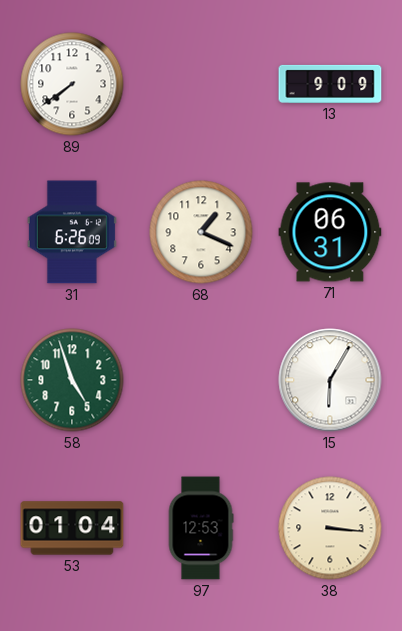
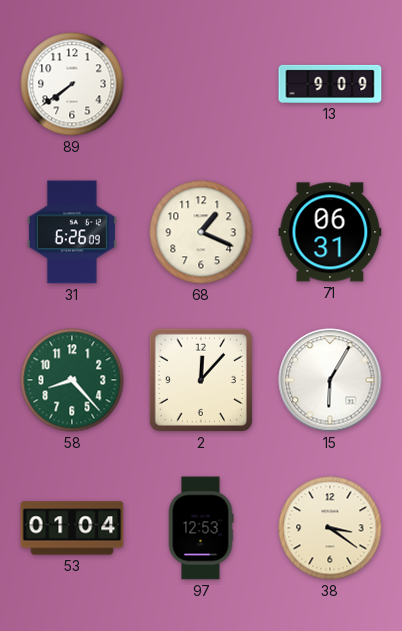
58: 4:57 -> 8:23
2: none -> 12:07
38: 3:16 -> 3:21
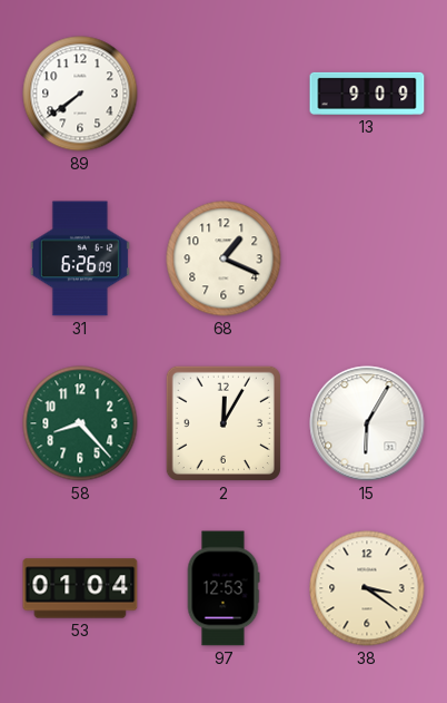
71: 06:31 -> none
2: 12:07 -> 12:05
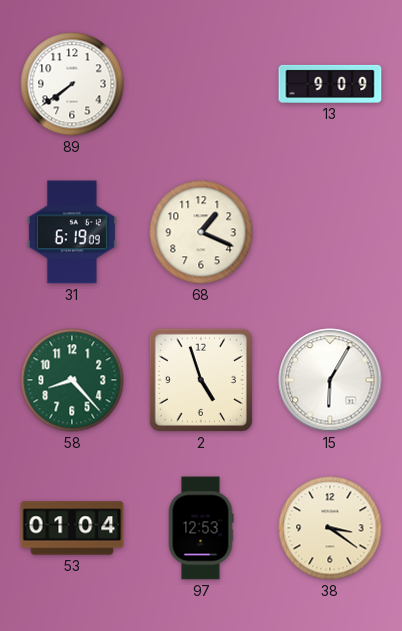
31: 6:26 -> 6:19
2: 12:05 -> 4:57
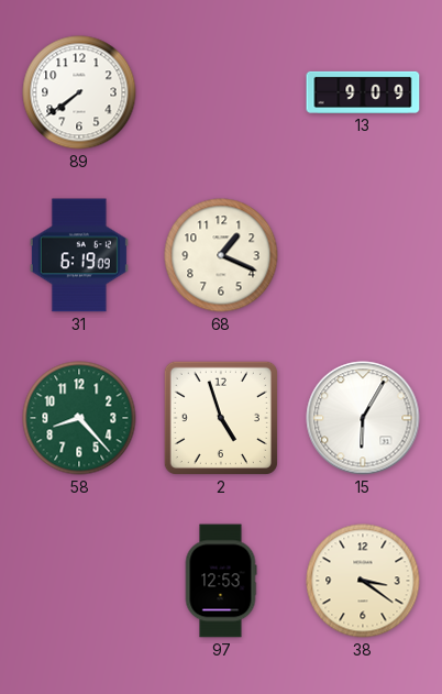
53: 01:04 -> none
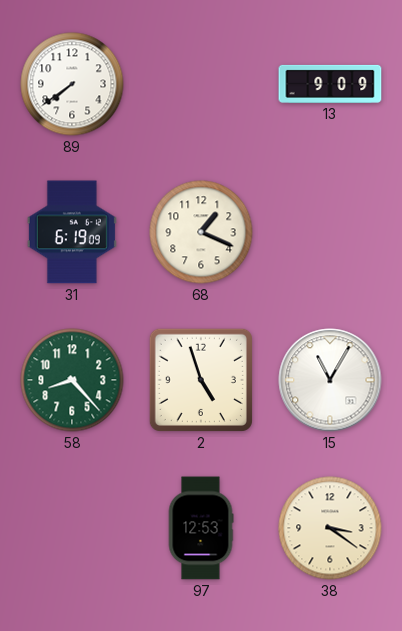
15: 6:05 -> 11:05
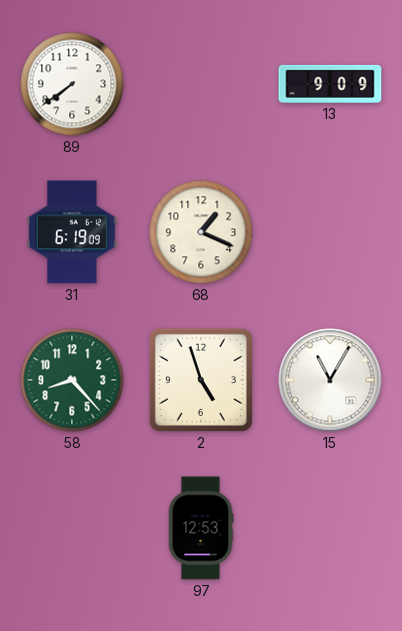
38: 3:21 -> none
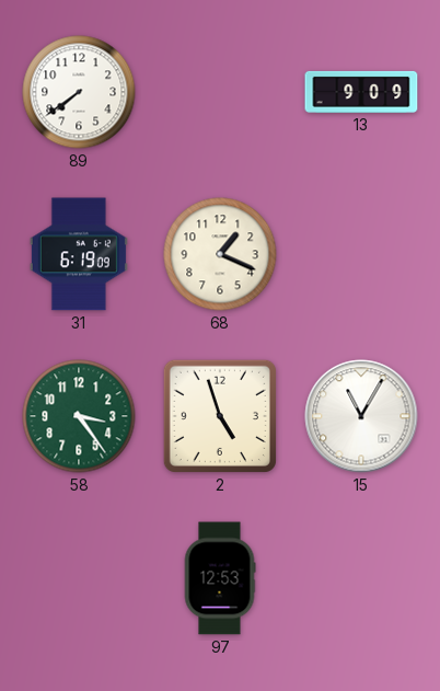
58: 8:23 -> 3:24
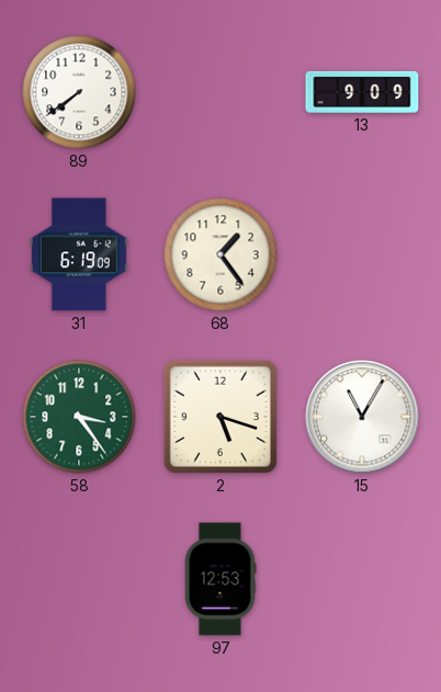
68: 1:19 -> 1:24
2: 4:57 -> 5:18
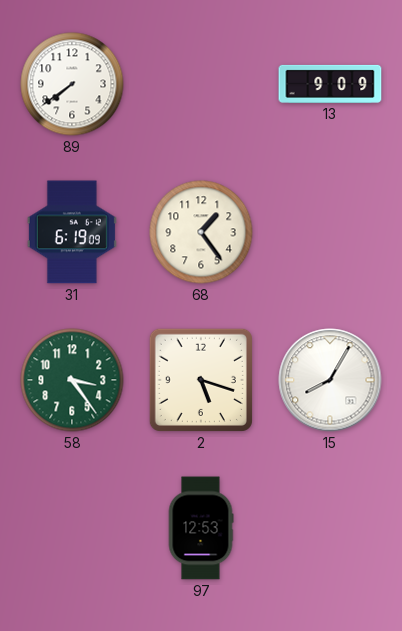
15: 11:05 -> 8:05
